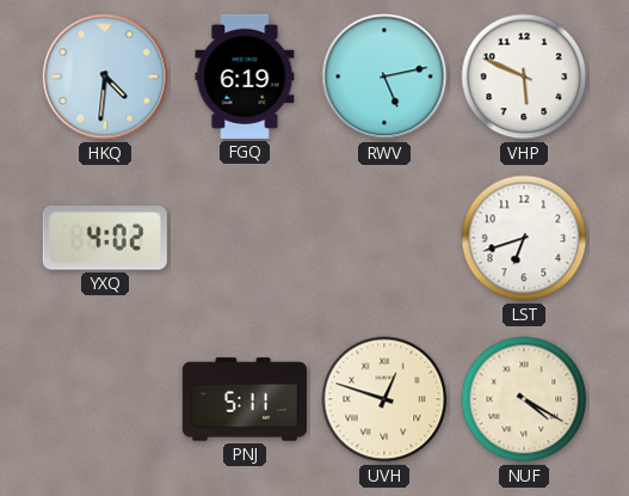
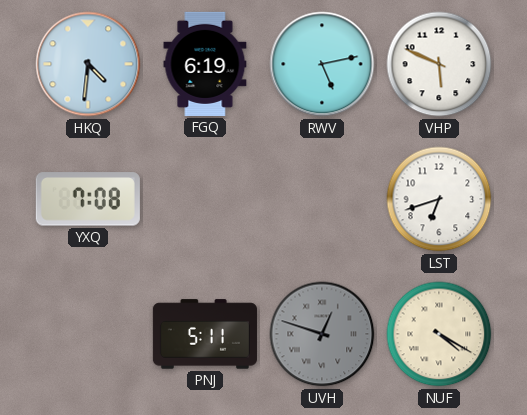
YXQ: 4:02 -> 7:08
UVH dial: cream -> grey
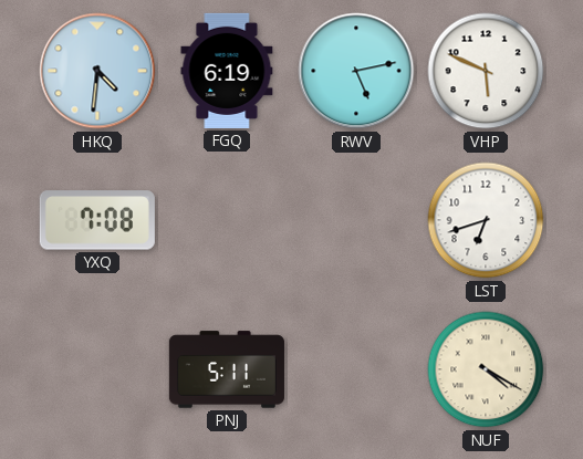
UVH: 12:48 -> none
